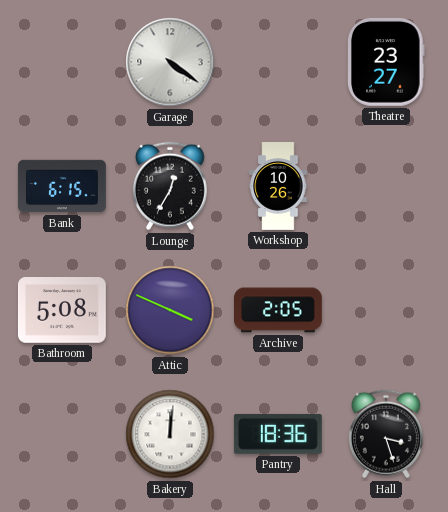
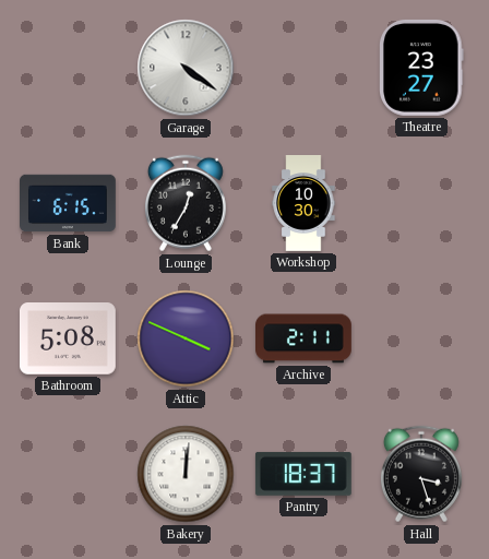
Workshop: 10:26 -> 10:30
Archive: 2:05 -> 2:11
Pantry: 18:36 -> 18:37
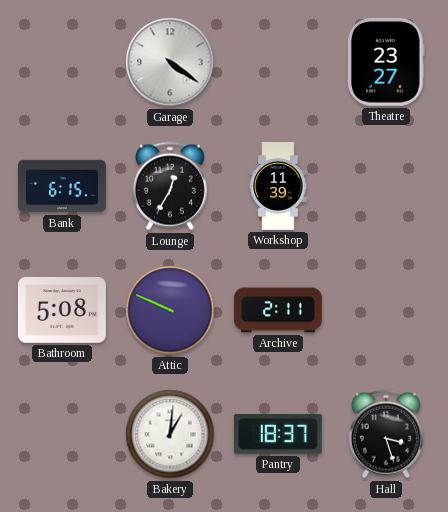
Workshop: 10:30 -> 11:39
Attic: 3:49 -> 9:49
Bakery: 12:01 -> 1:01
